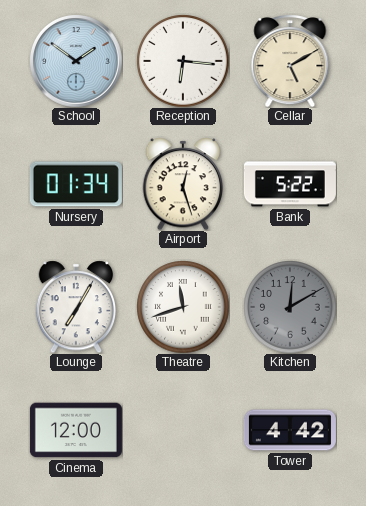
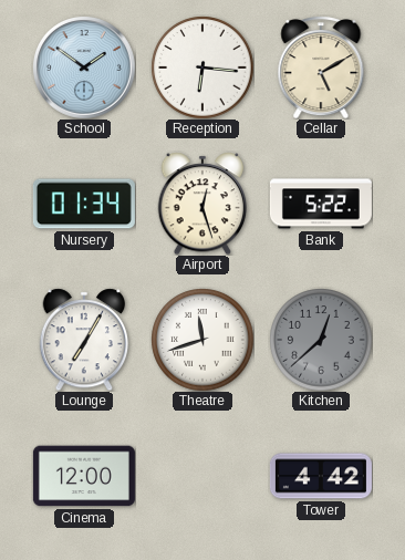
Kitchen: 12:10 -> 12:38
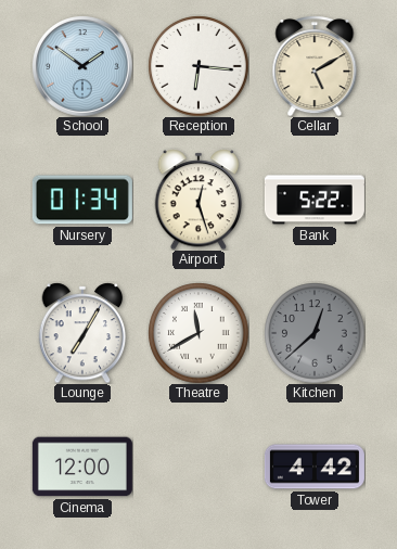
Theatre: 11:42 -> 11:40
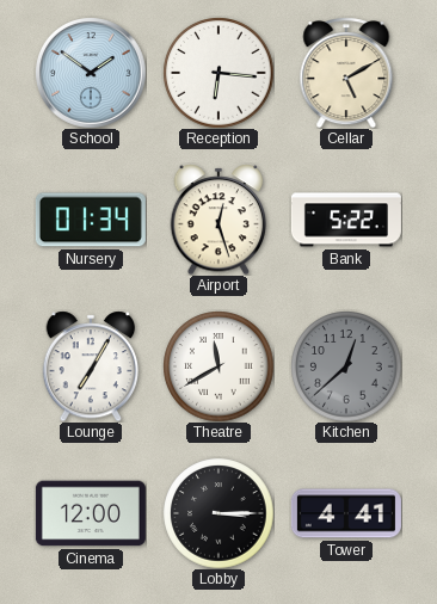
Lobby: none -> 3:15
Tower: 4:42 -> 4:41
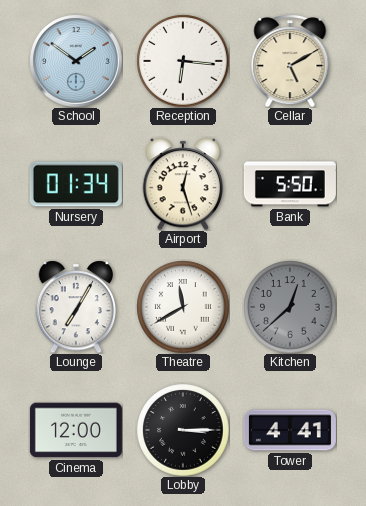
Bank: 5:22 -> 5:50
